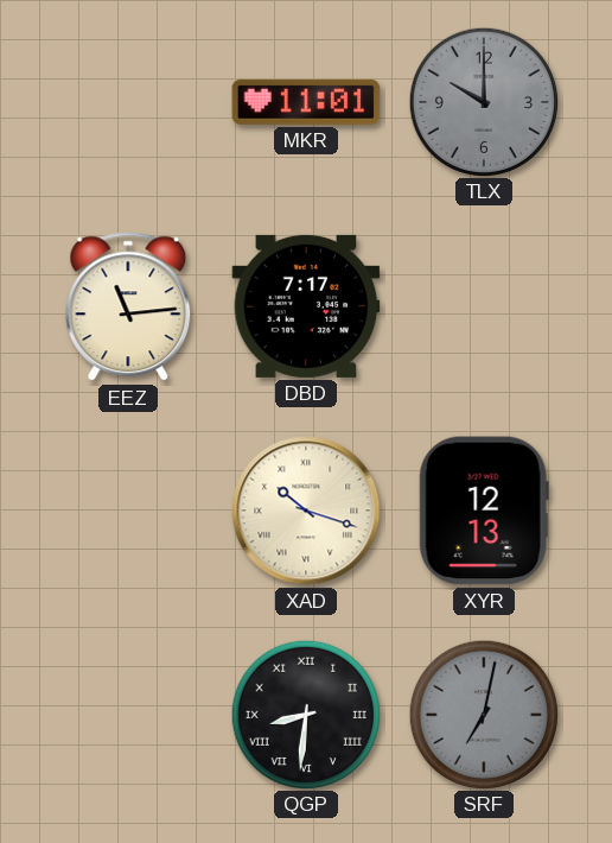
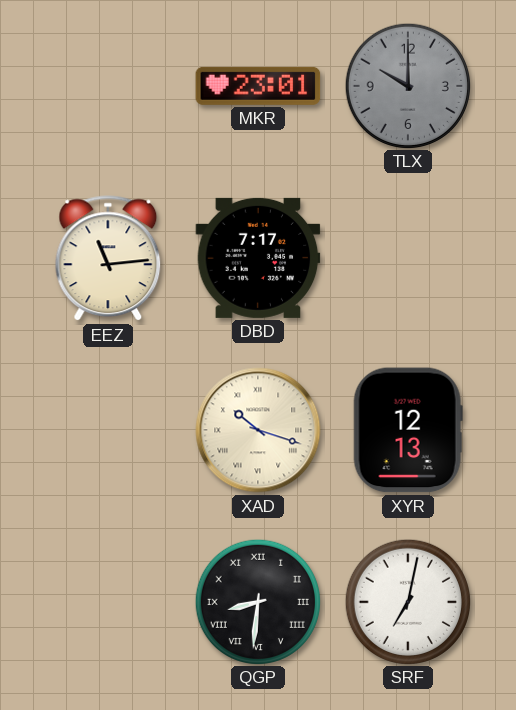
MKR: 11:01 -> 23:01
SRF dial: grey -> white
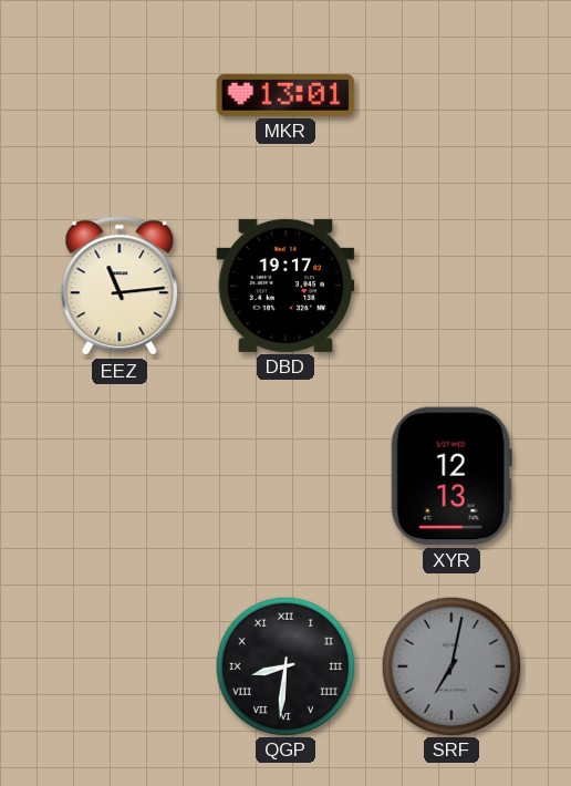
MKR: 23:01 -> 13:01
TLX: 10:00 -> none
DBD: 7:17 -> 19:17
XAD: 10:18 -> none
SRF dial: white -> grey
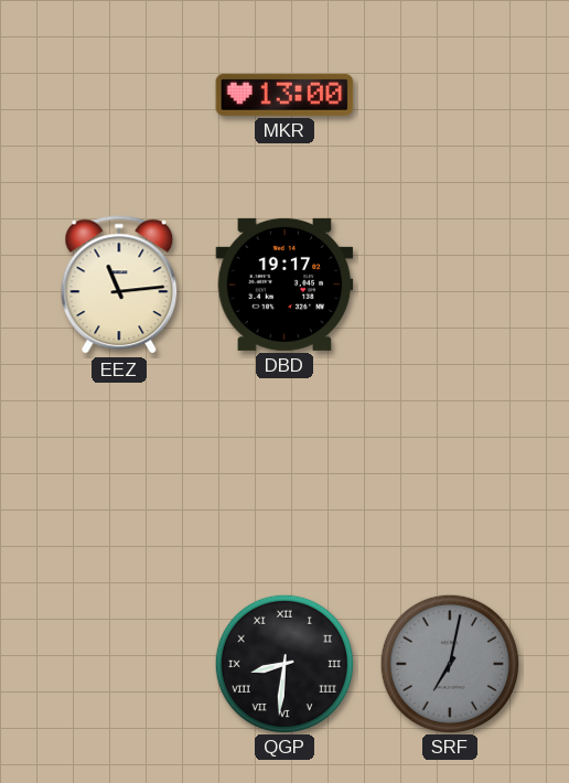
MKR: 13:01 -> 13:00
XYR: 12:13 -> none
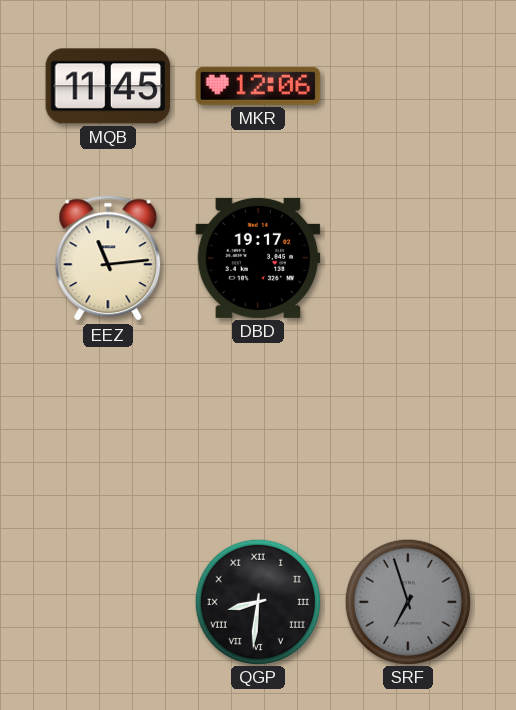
MQB: none -> 11:45
MKR: 13:00 -> 12:06
SRF: 7:02 -> 6:57
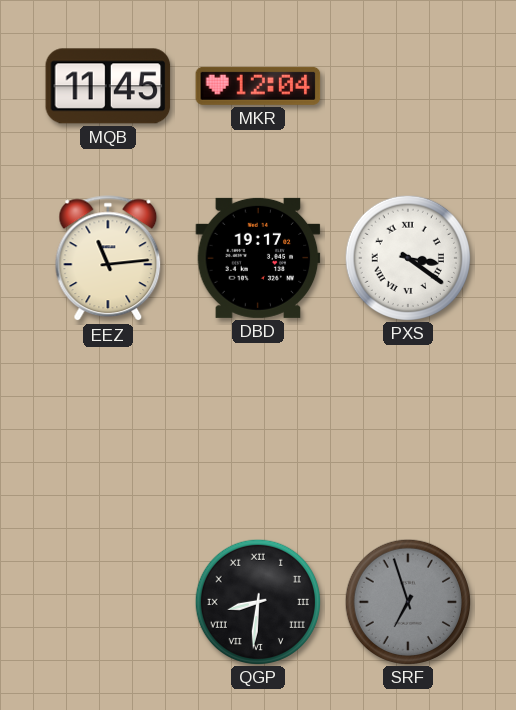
MKR: 12:06 -> 12:04
PXS: none -> 3:21
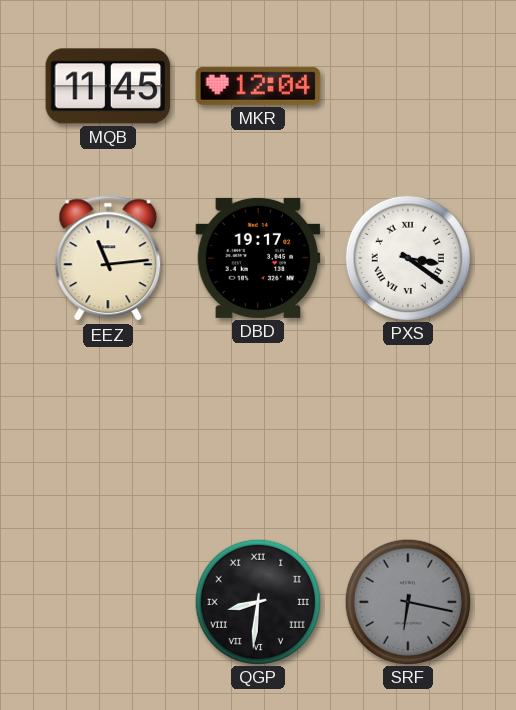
SRF: 6:57 -> 6:17
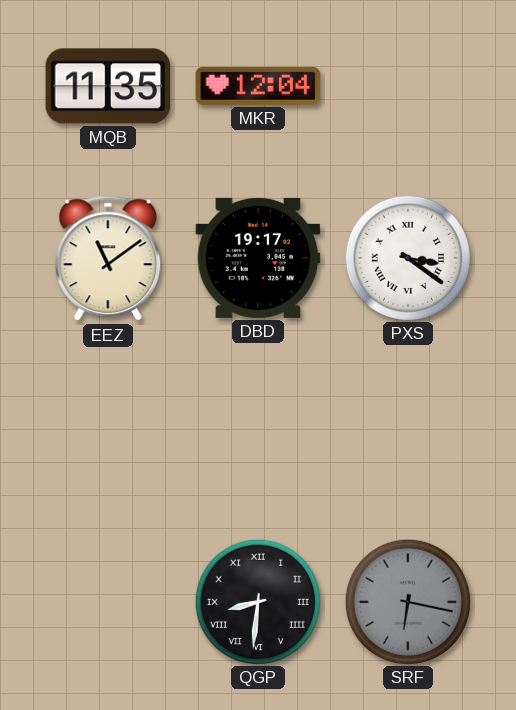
MQB: 11:45 -> 11:35
EEZ: 11:14 -> 11:09
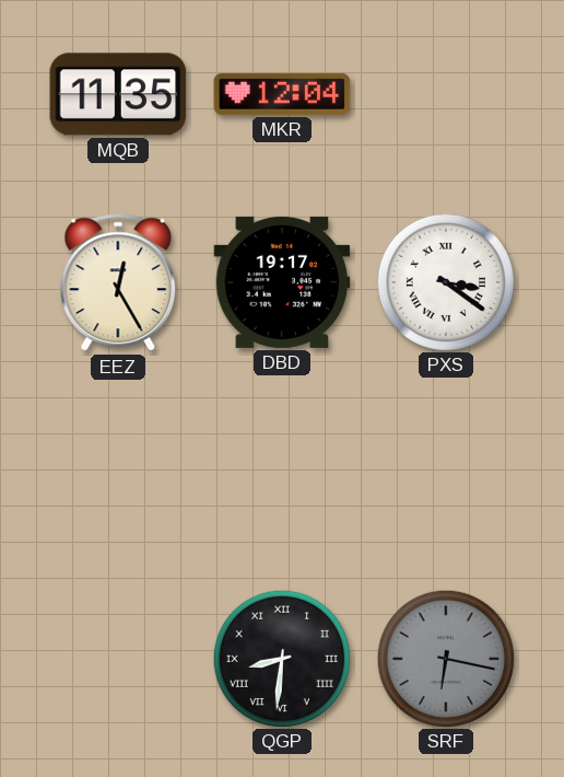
EEZ: 11:09 -> 12:25
